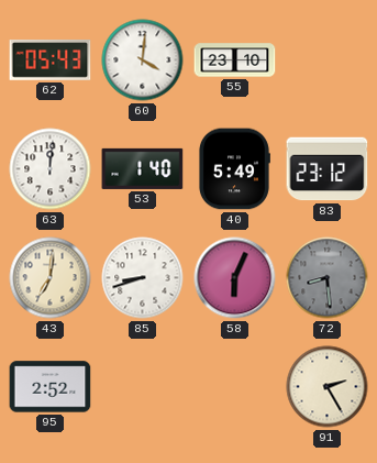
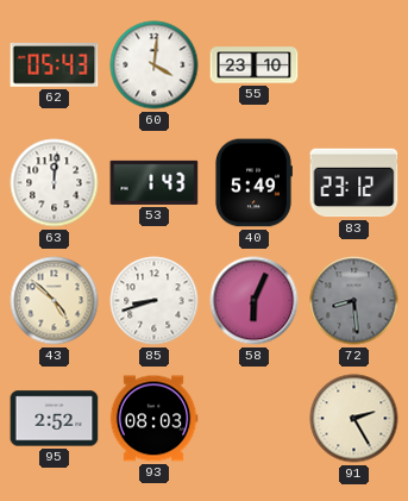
53: 1:40 -> 1:43
43: 7:01 -> 4:52
93: none -> 08:03
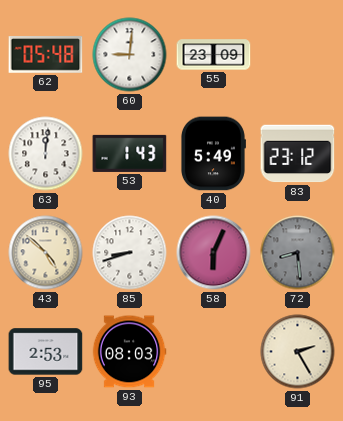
62: 05:43 -> 05:48
60: 4:01 -> 9:01
55: 23:10 -> 23:09
95: 2:52 -> 2:53
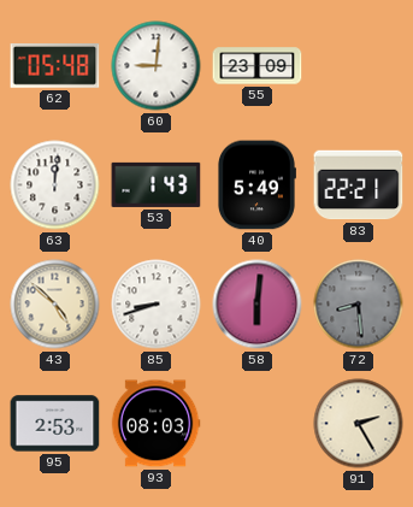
83: 23:12 -> 22:21
58: 6:04 -> 6:01
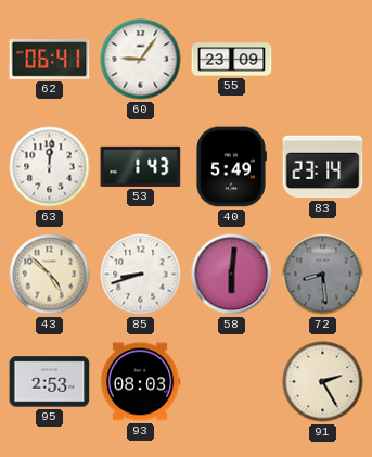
62: 05:48 -> 06:41
60: 9:01 -> 9:06
83: 22:21 -> 23:14
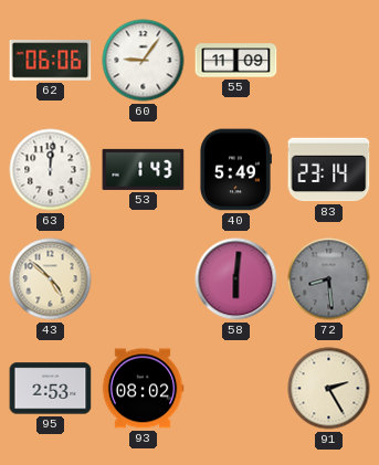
62: 06:41 -> 06:06
55: 23:09 -> 11:09
85: 8:42 -> none
93: 08:03 -> 08:02
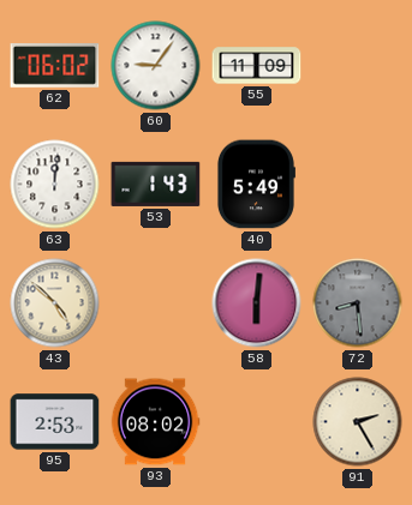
62: 06:06 -> 06:02
83: 23:14 -> none
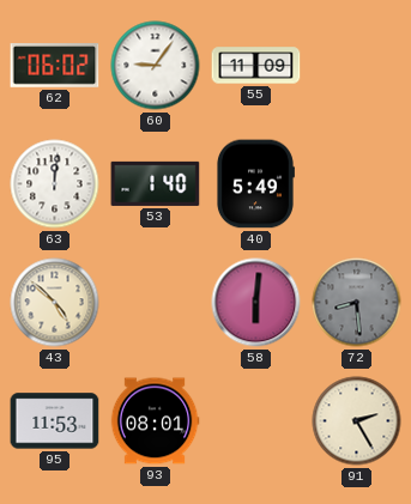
53: 1:43 -> 1:40
95: 2:53 -> 11:53
93: 08:02 -> 08:01
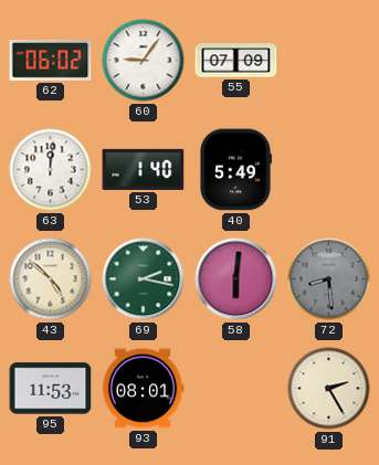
55: 11:09 -> 07:09
69: none -> 2:17
